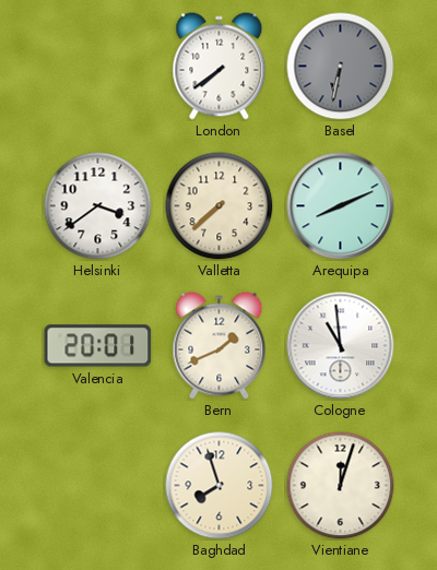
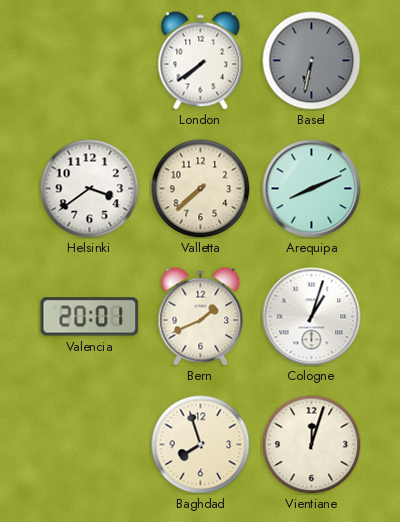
Cologne: 10:59 -> 1:03
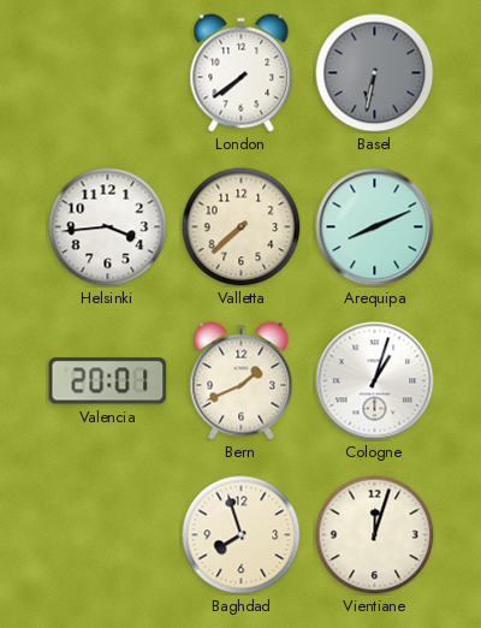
Helsinki: 3:39 -> 3:44
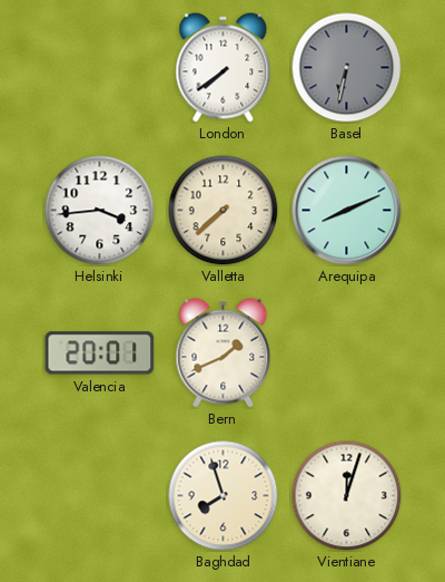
Cologne: 1:03 -> none
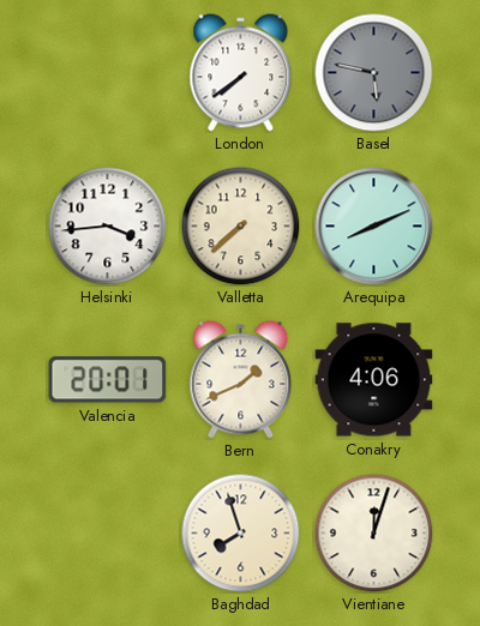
Basel: 6:32 -> 5:47
Conakry: none -> 4:06
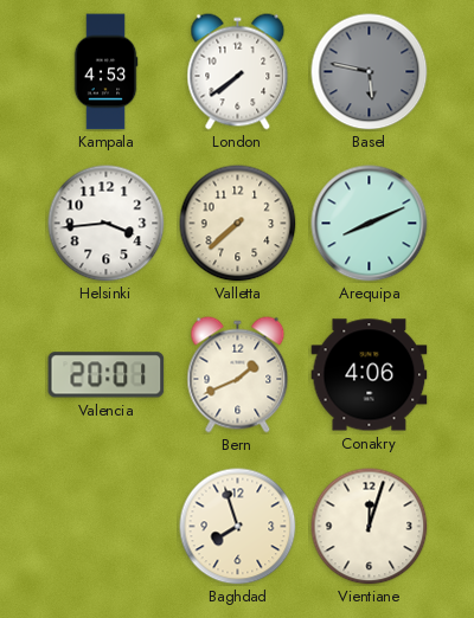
Kampala: none -> 4:53
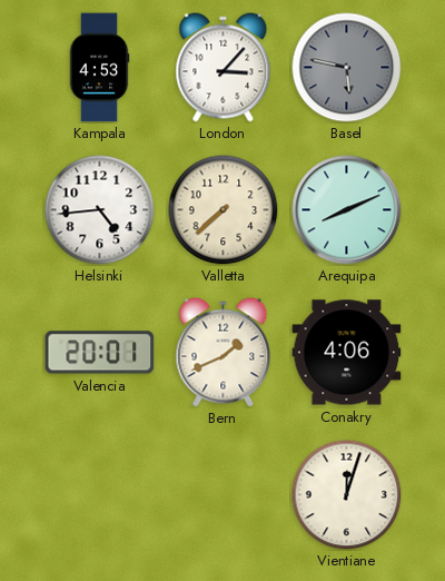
London: 7:39 -> 3:07
Helsinki: 3:44 -> 4:44
Baghdad: 7:57 -> none
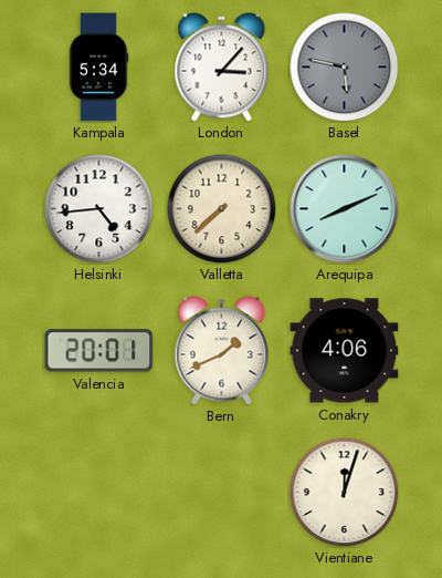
Kampala: 4:53 -> 5:34
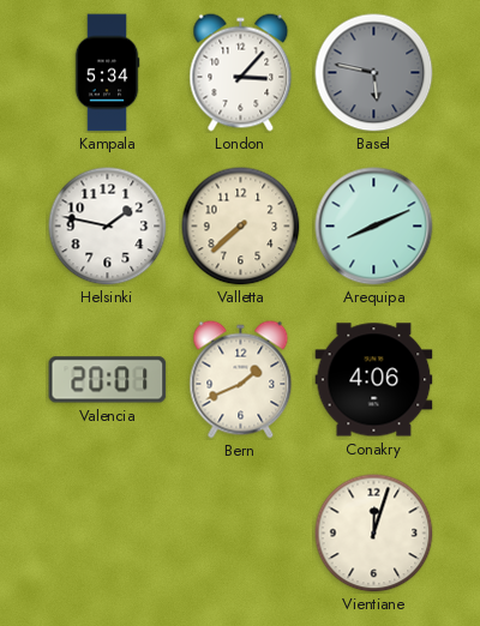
Helsinki: 4:44 -> 1:47
